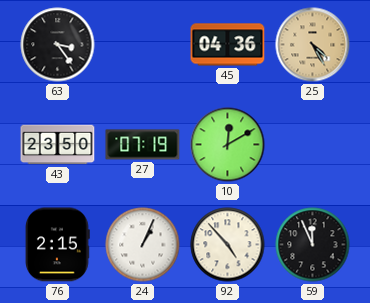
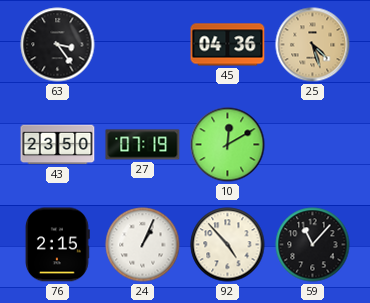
25: 4:25 -> 4:27
59: 11:56 -> 11:07
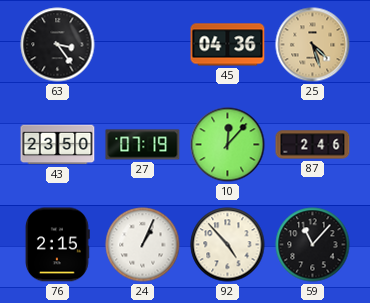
10: 12:10 -> 12:07
87: none -> 2:46
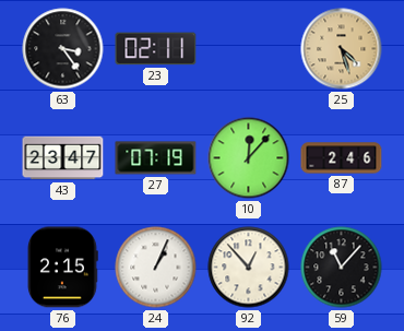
23: none -> 02:11
45: 04:36 -> none
43: 23:50 -> 23:47
92: 4:53 -> 12:53
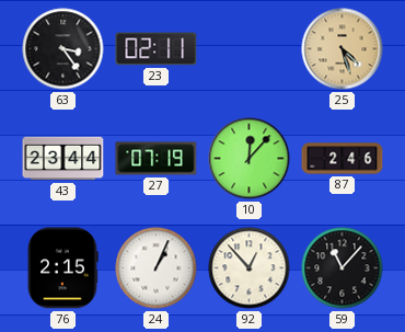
43: 23:47 -> 23:44
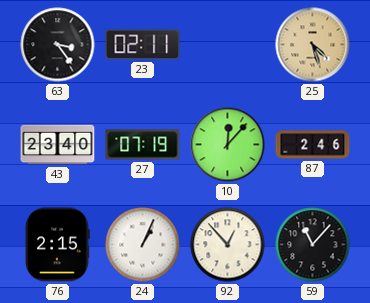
43: 23:44 -> 23:40
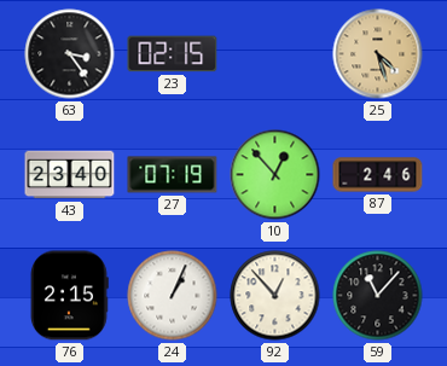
23: 02:11 -> 02:15
10: 12:07 -> 12:53
